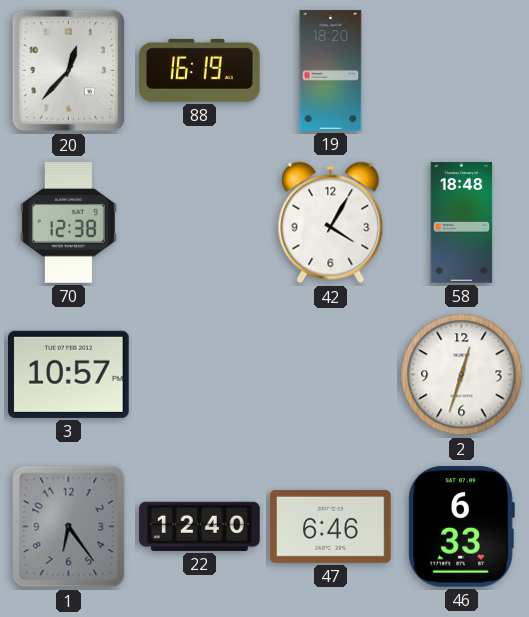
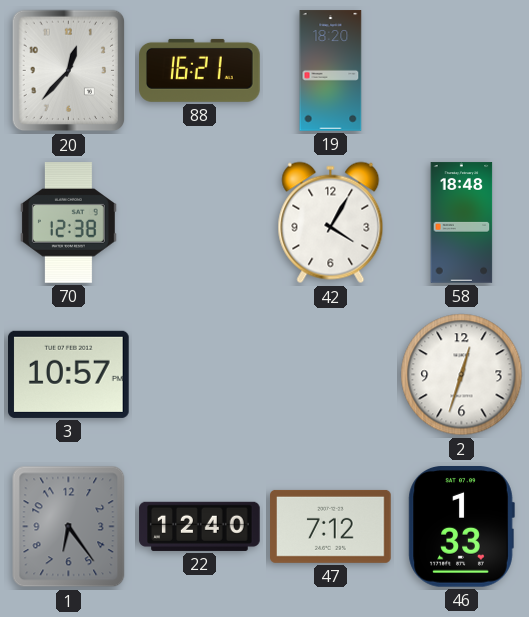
88: 16:19 -> 16:21
47: 6:46 -> 7:12
46: 6:33 -> 1:33
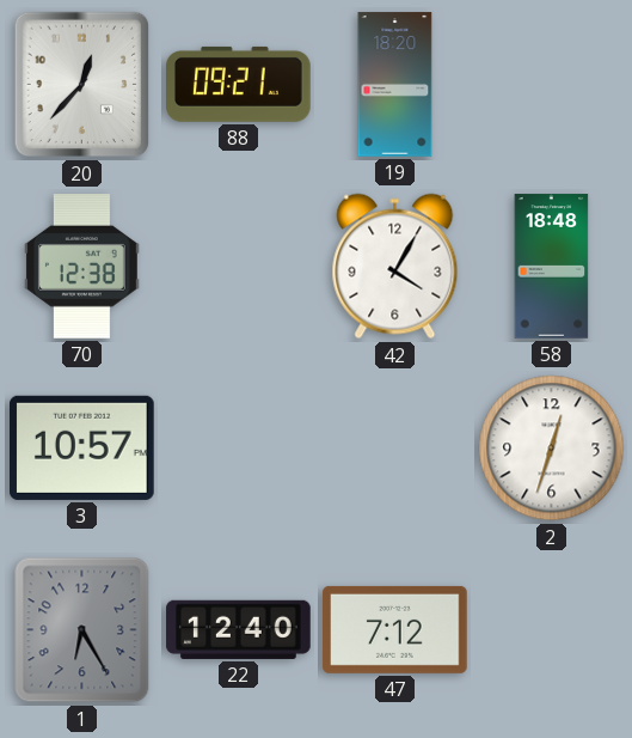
88: 16:21 -> 09:21
1: 6:24 -> 6:25
46: 1:33 -> none
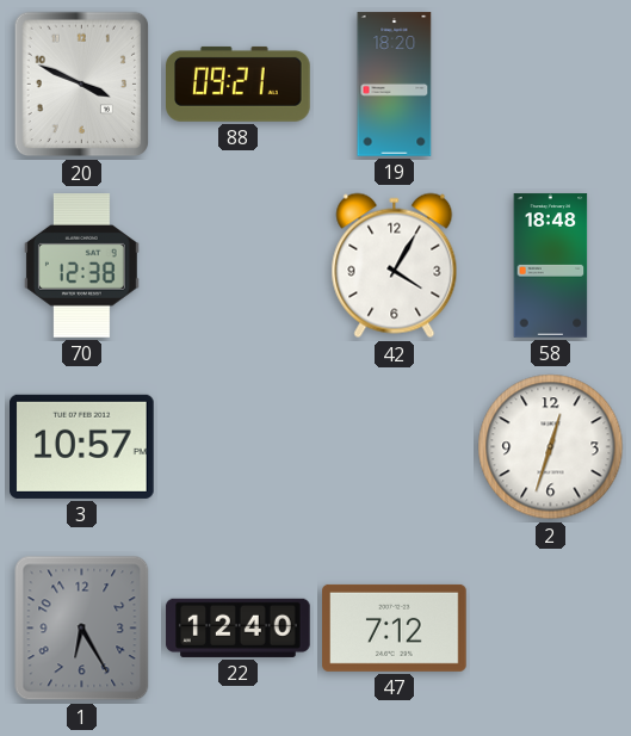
20: 12:37 -> 3:49
